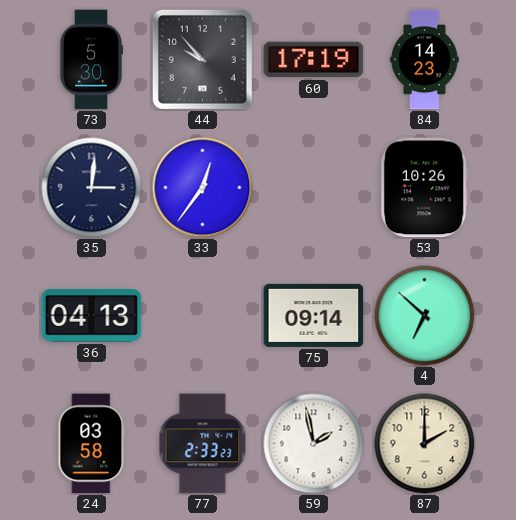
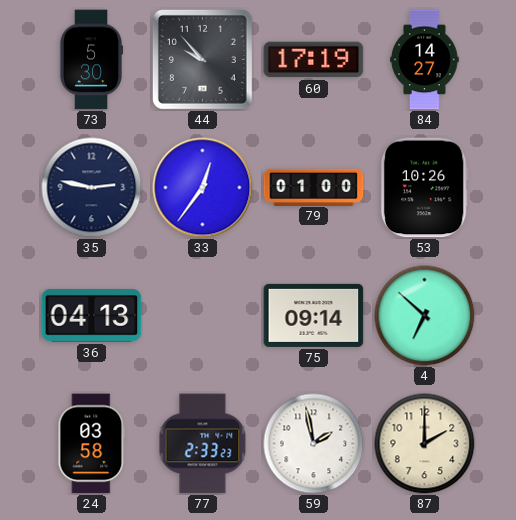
84: 14:23 -> 14:27
35: 3:01 -> 2:47
79: none -> 01:00
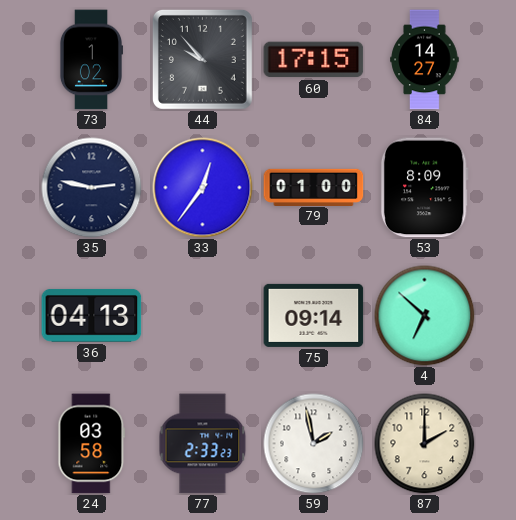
73: 5:30 -> 1:02
60: 17:19 -> 17:15
53: 10:26 -> 8:09
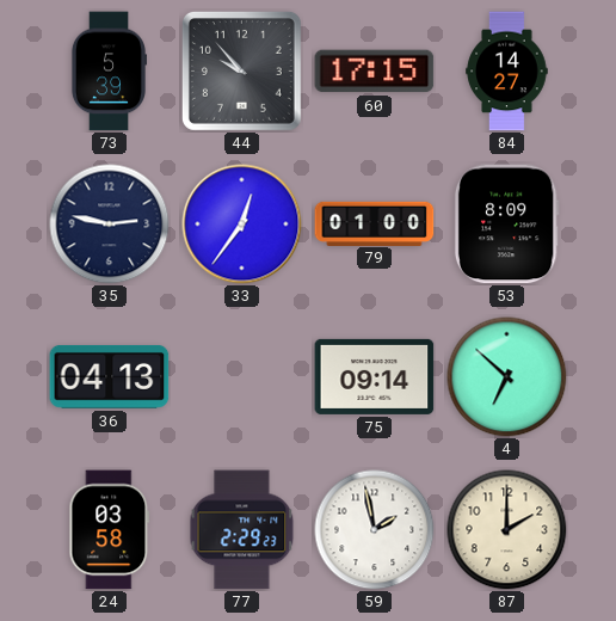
73: 1:02 -> 5:39
77: 2:33 -> 2:29
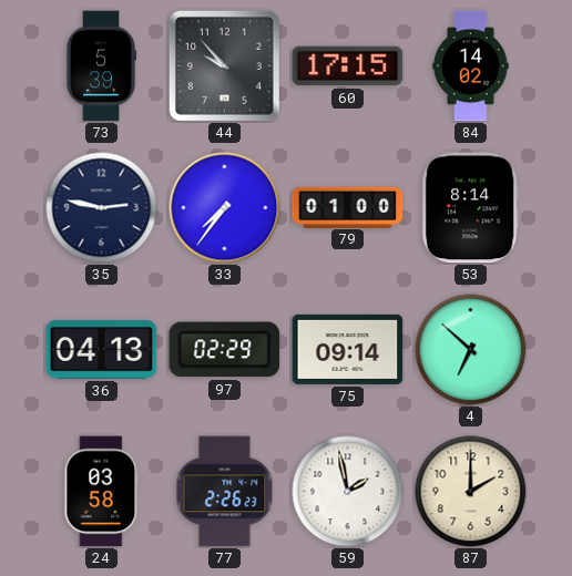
84: 14:27 -> 14:02
33: 12:36 -> 7:36
53: 8:09 -> 8:14
97: none -> 02:29
77: 2:29 -> 2:26
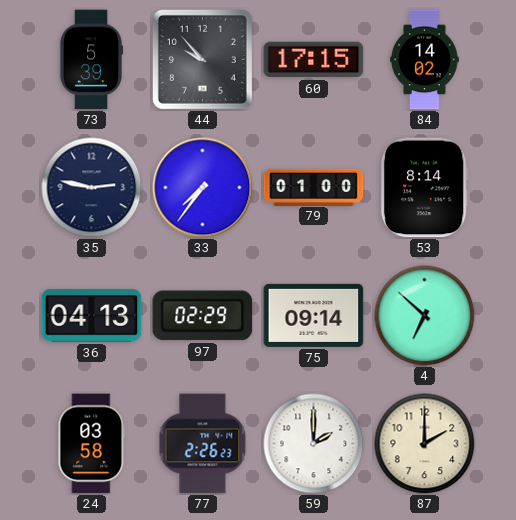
59: 1:58 -> 2:00
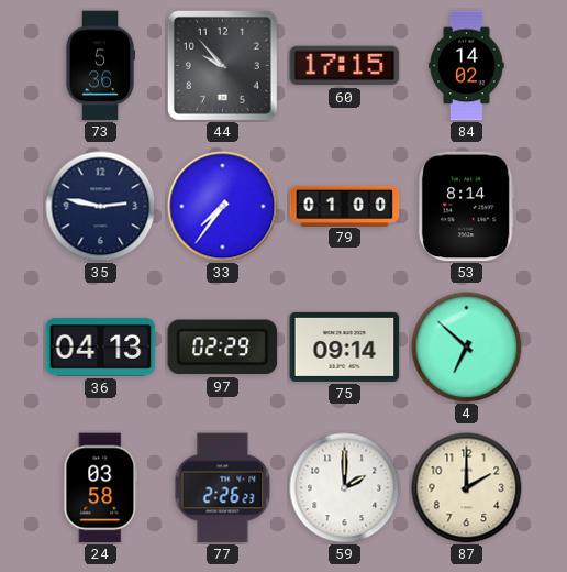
73: 5:39 -> 5:36
